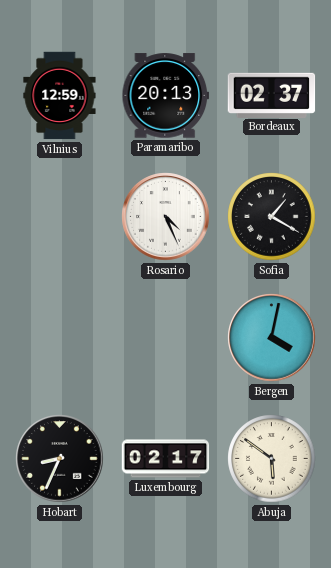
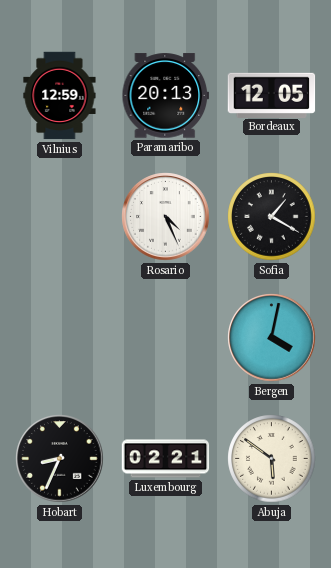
Bordeaux: 02:37 -> 12:05
Luxembourg: 02:17 -> 02:21
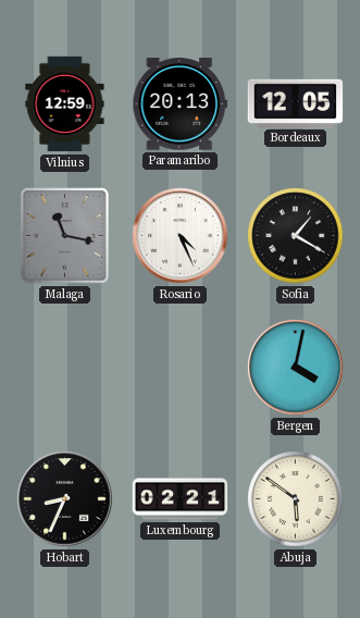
Malaga: none -> 11:17
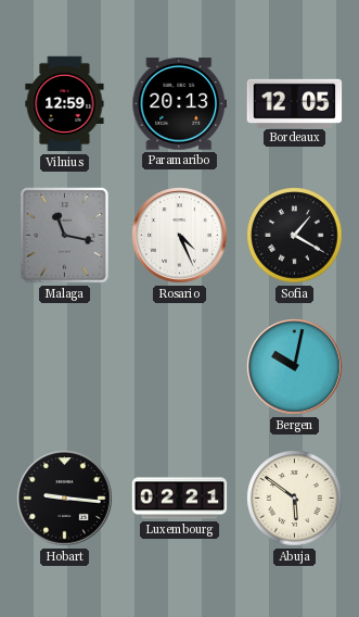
Bergen: 4:02 -> 10:02
Hobart: 8:34 -> 9:16
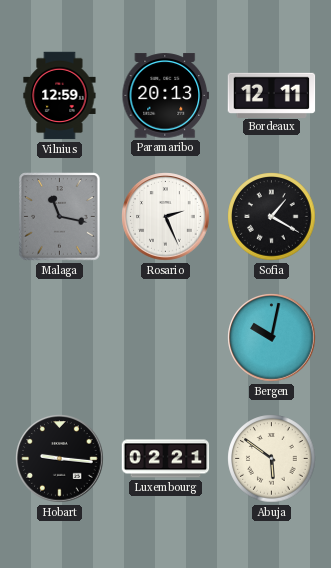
Bordeaux: 12:05 -> 12:11
Rosario: 4:26 -> 2:26
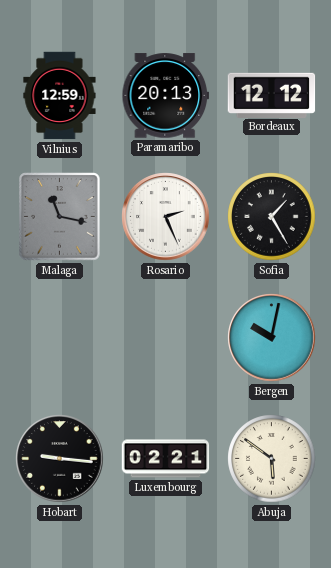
Bordeaux: 12:11 -> 12:12
Sofia: 1:20 -> 1:25
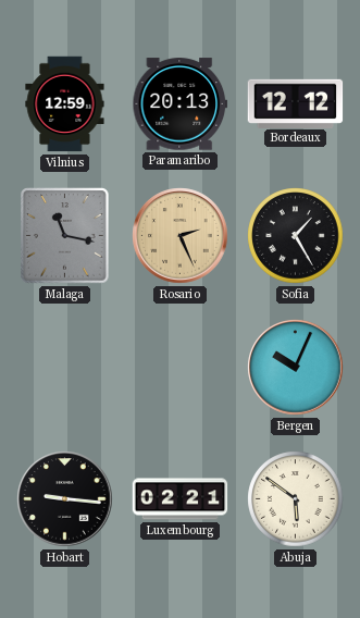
Rosario dial: white -> champagne
Bergen: 10:02 -> 10:04
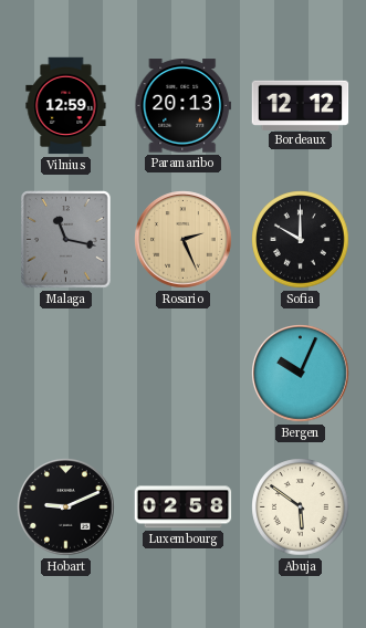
Sofia: 1:25 -> 10:00
Hobart: 9:16 -> 9:11
Luxembourg: 02:21 -> 02:58
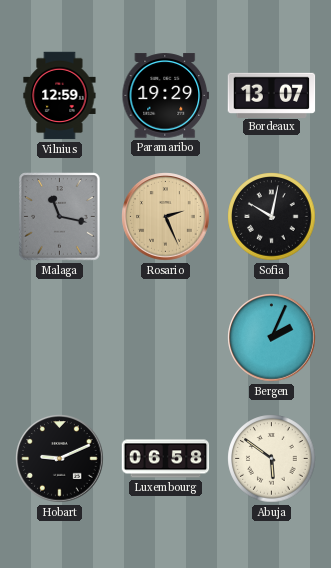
Paramaribo: 20:13 -> 19:29
Bordeaux: 12:12 -> 13:07
Sofia: 10:00 -> 10:02
Bergen: 10:04 -> 2:04
Luxembourg: 02:58 -> 06:58
